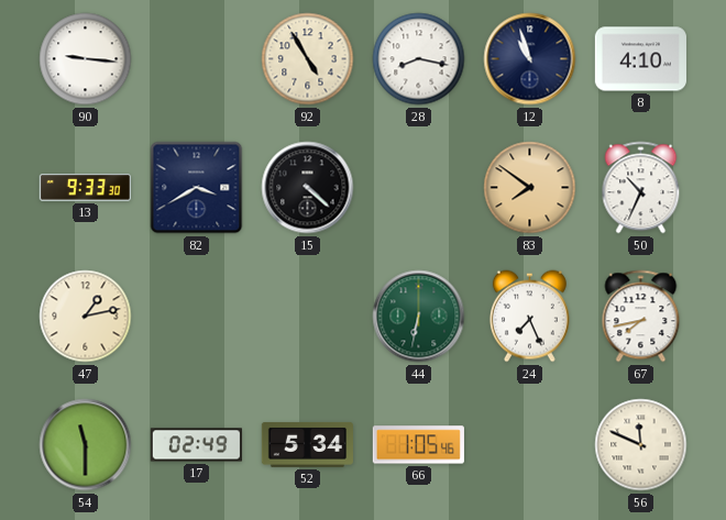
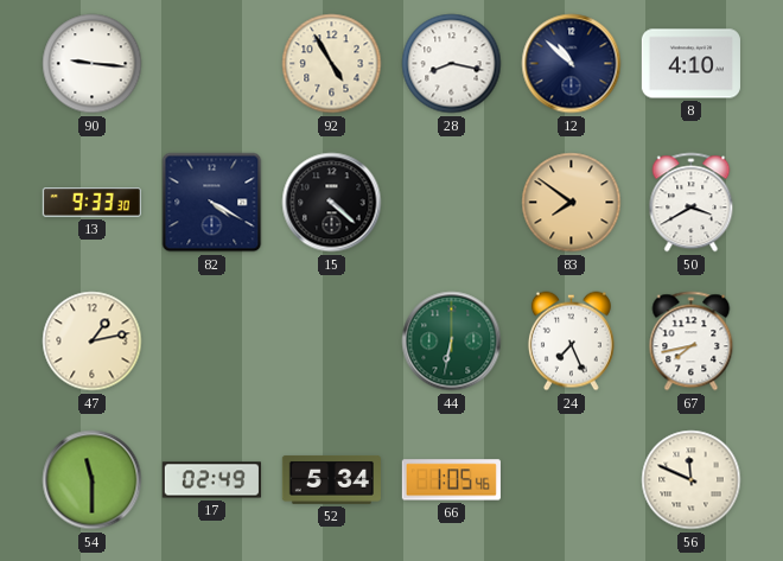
12: 10:57 -> 10:52
82: 3:40 -> 4:20
50: 10:34 -> 3:40
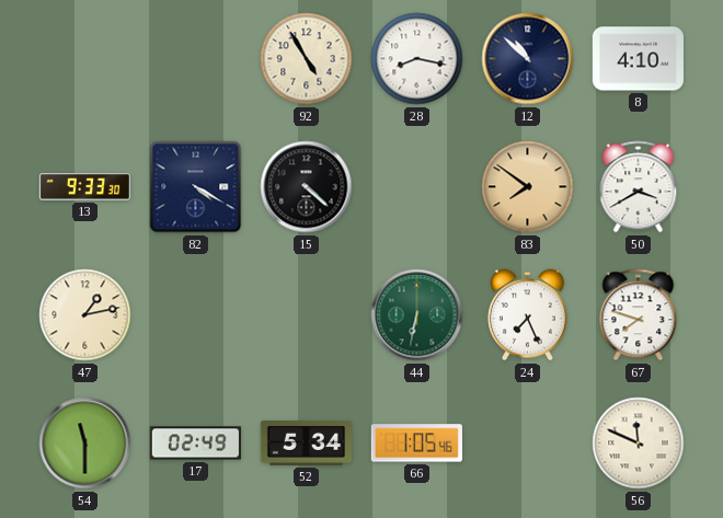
90: 9:16 -> none
67: 7:43 -> 7:48
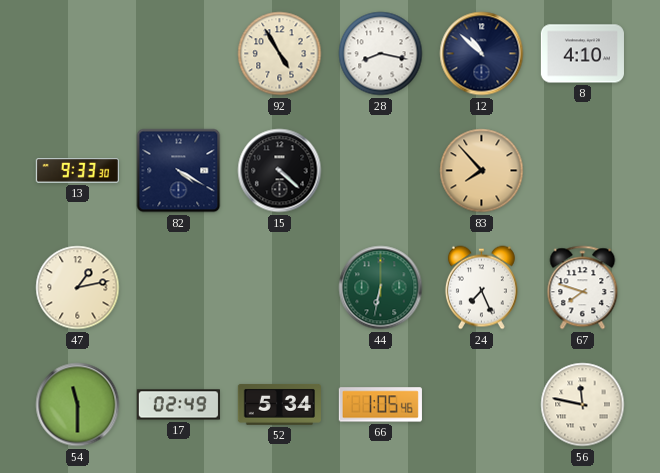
83: 7:51 -> 7:53
50: 3:40 -> none
56: 11:49 -> 11:47
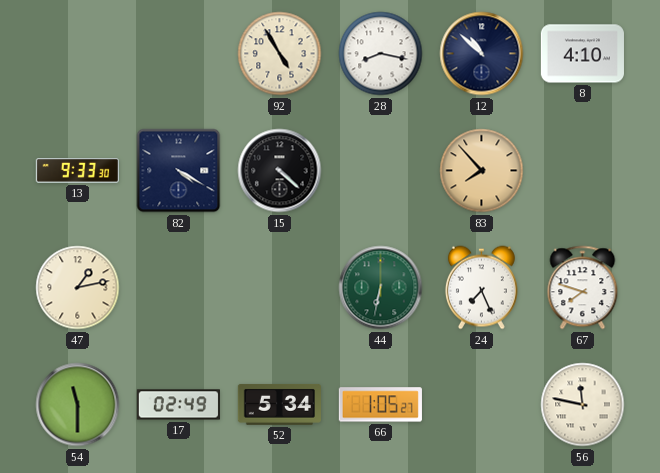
66: 1:05:46 -> 1:05:27
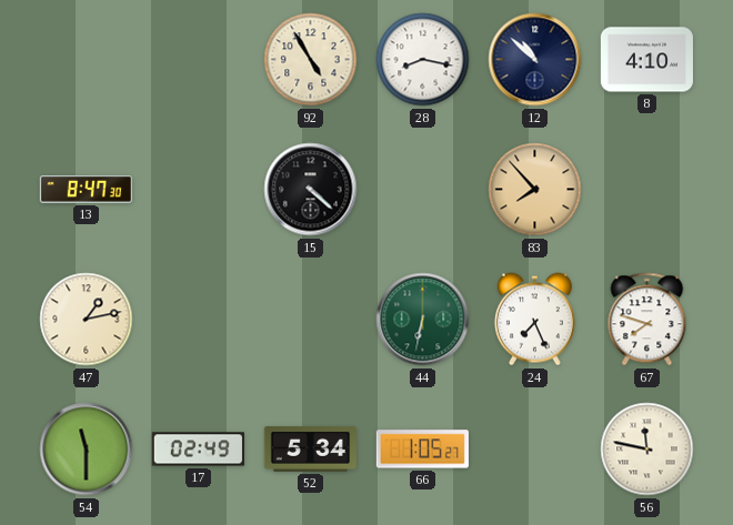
13: 9:33 -> 8:47
82: 4:20 -> none
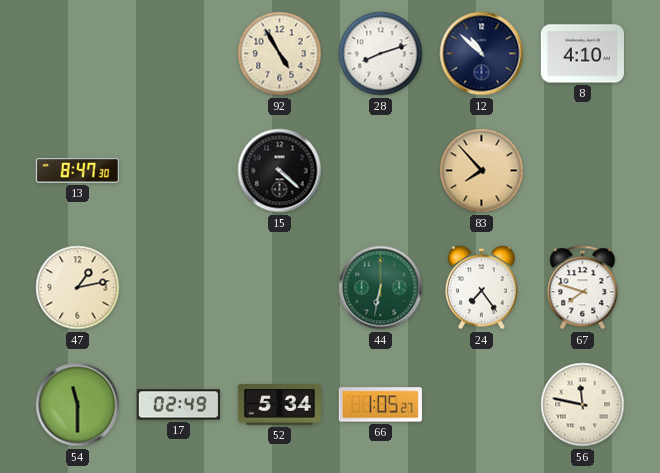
28: 8:17 -> 8:12
24: 7:26 -> 7:24
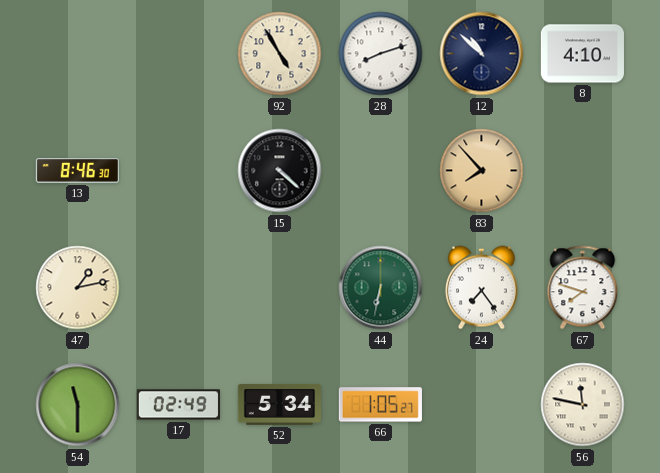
13: 8:47 -> 8:46
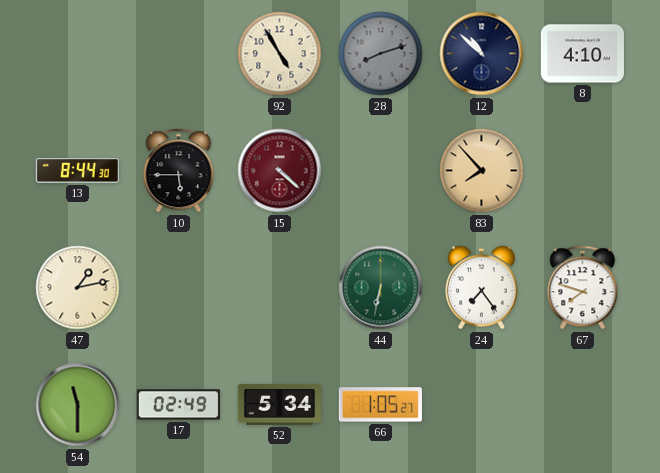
28 dial: white -> grey
13: 8:46 -> 8:44
10: none -> 5:45
15 dial: black -> burgundy
56: 11:47 -> none
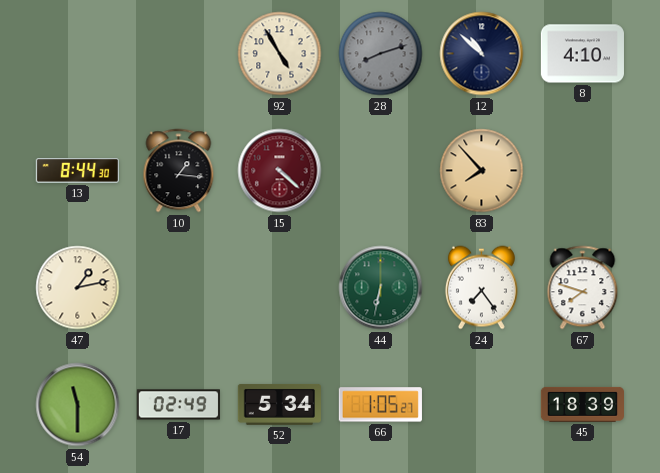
10: 5:45 -> 1:16
45: none -> 18:39
